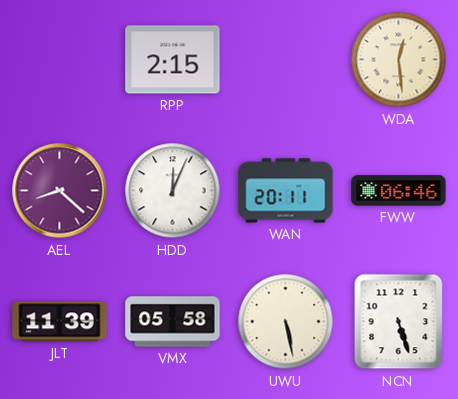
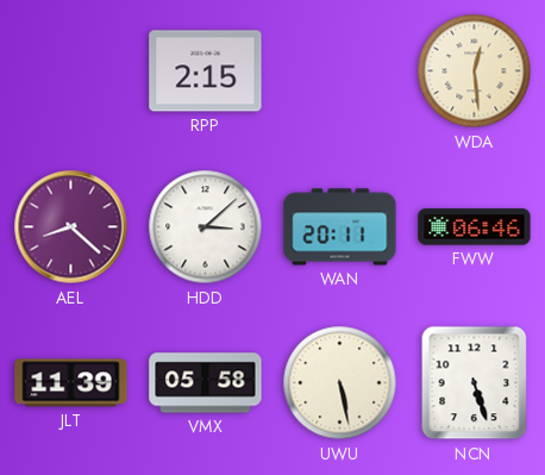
HDD: 12:04 -> 3:08
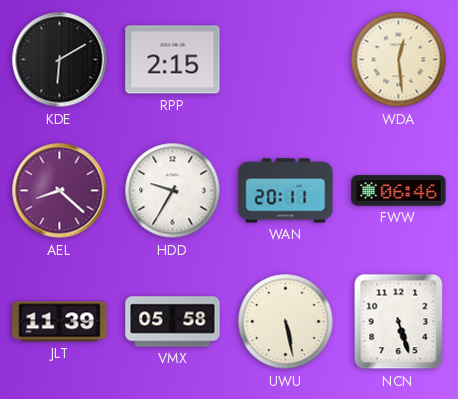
KDE: none -> 6:10
HDD: 3:08 -> 9:35
